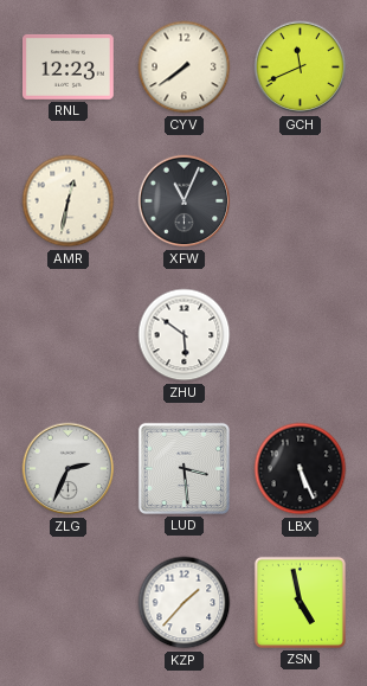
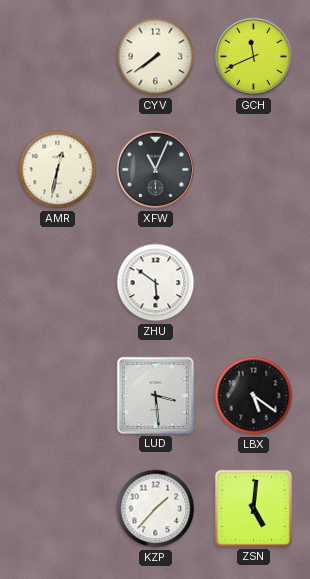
RNL: 12:23 -> none
ZLG: 2:34 -> none
LBX: 5:26 -> 5:21
ZSN: 4:58 -> 5:01
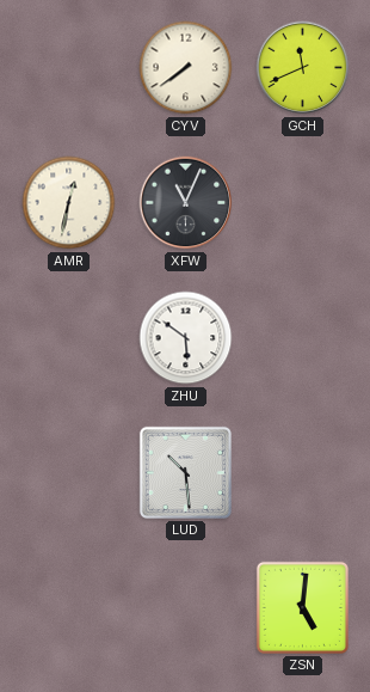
LUD: 3:29 -> 10:29
LBX: 5:21 -> none
KZP: 1:37 -> none
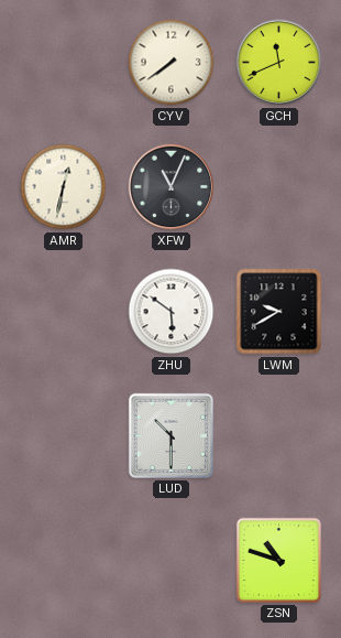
LWM: none -> 9:40
LUD: 10:29 -> 10:30
ZSN: 5:01 -> 10:48
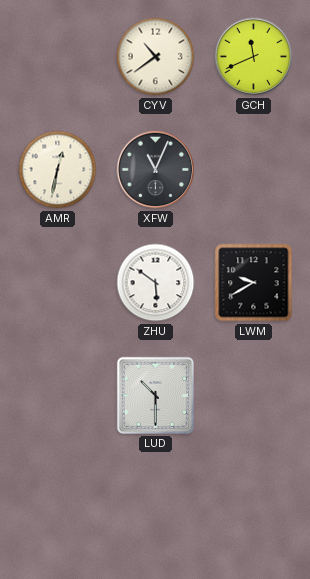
CYV: 7:39 -> 10:39
ZSN: 10:48 -> none
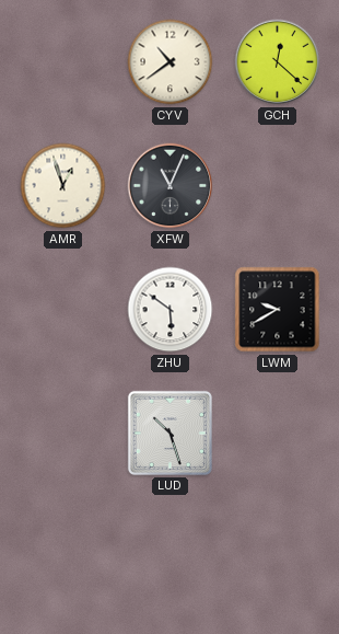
GCH: 11:41 -> 12:22
AMR: 12:32 -> 12:57
LUD: 10:30 -> 10:27
